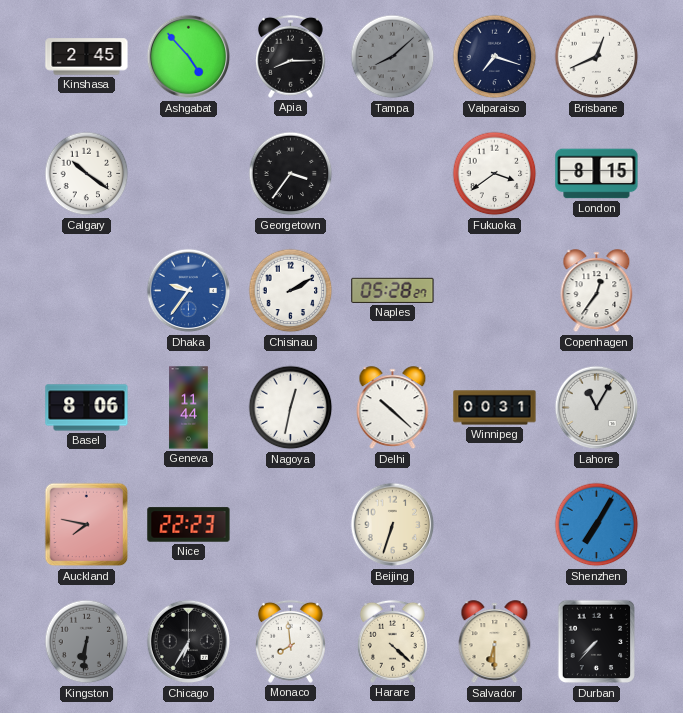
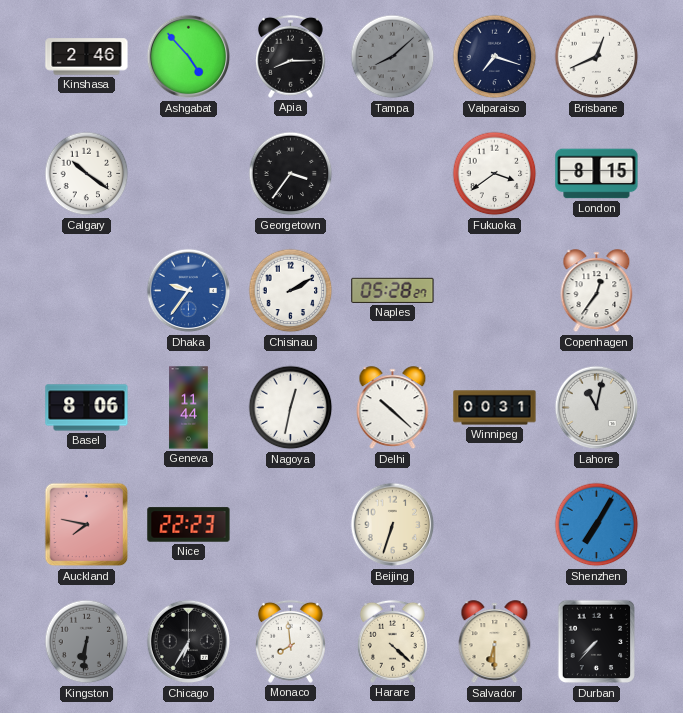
Kinshasa: 2:45 -> 2:46
Lahore: 11:05 -> 11:02
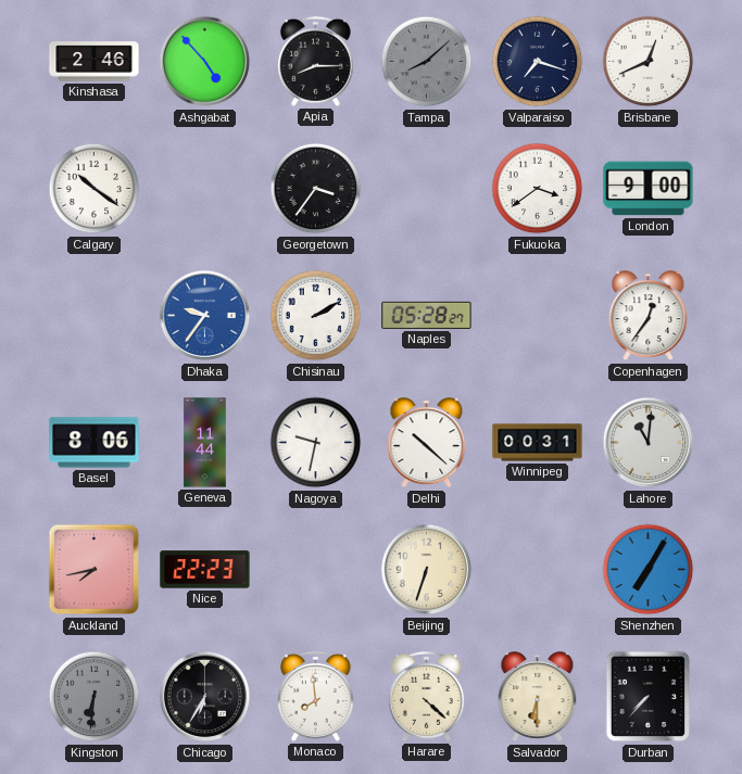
London: 8:15 -> 9:00
Nagoya: 12:32 -> 9:32
Lahore: 11:02 -> 11:01
Auckland: 7:47 -> 7:43
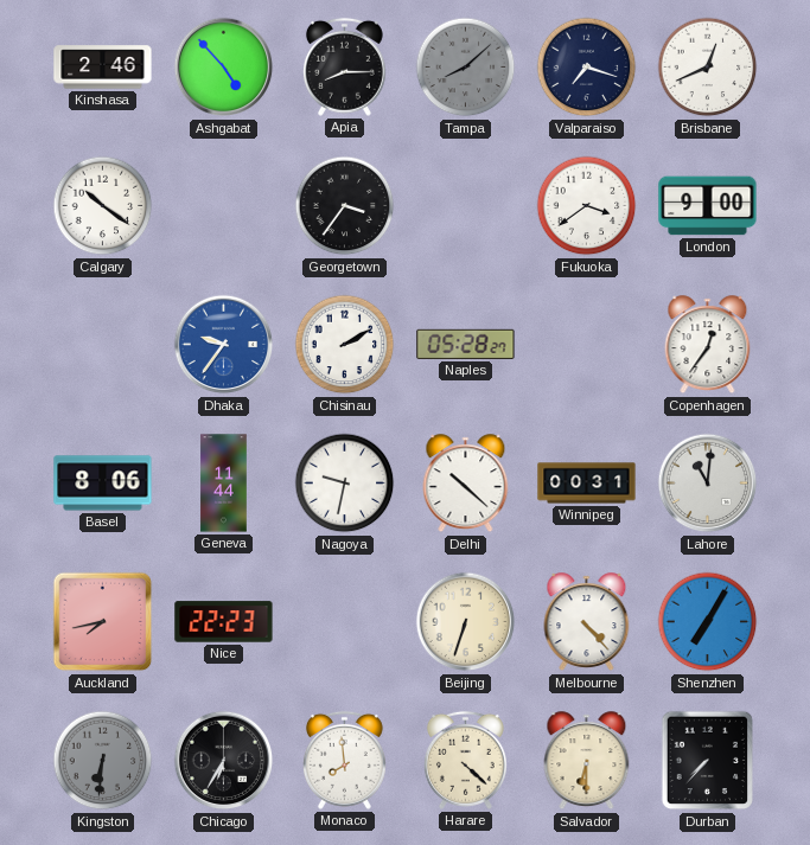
Melbourne: none -> 4:23
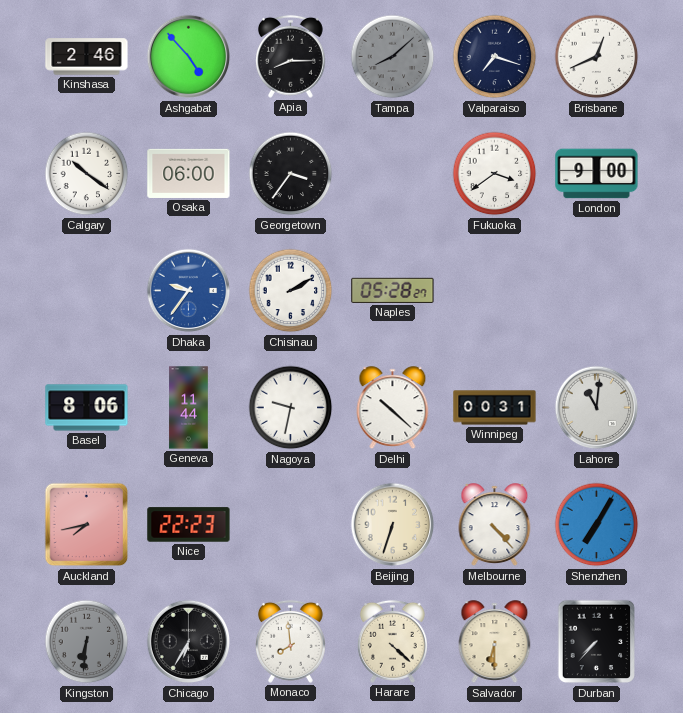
Osaka: none -> 06:00
Copenhagen: 12:36 -> none
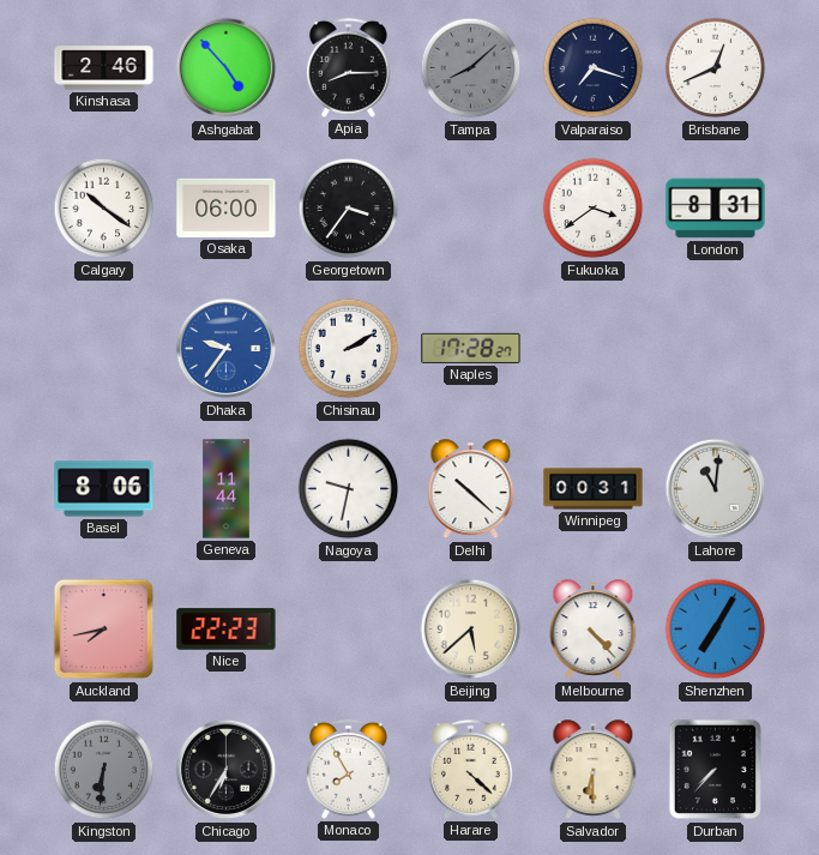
London: 9:00 -> 8:31
Naples: 05:28 -> 17:28
Beijing: 6:33 -> 5:38
Monaco: 7:59 -> 7:55
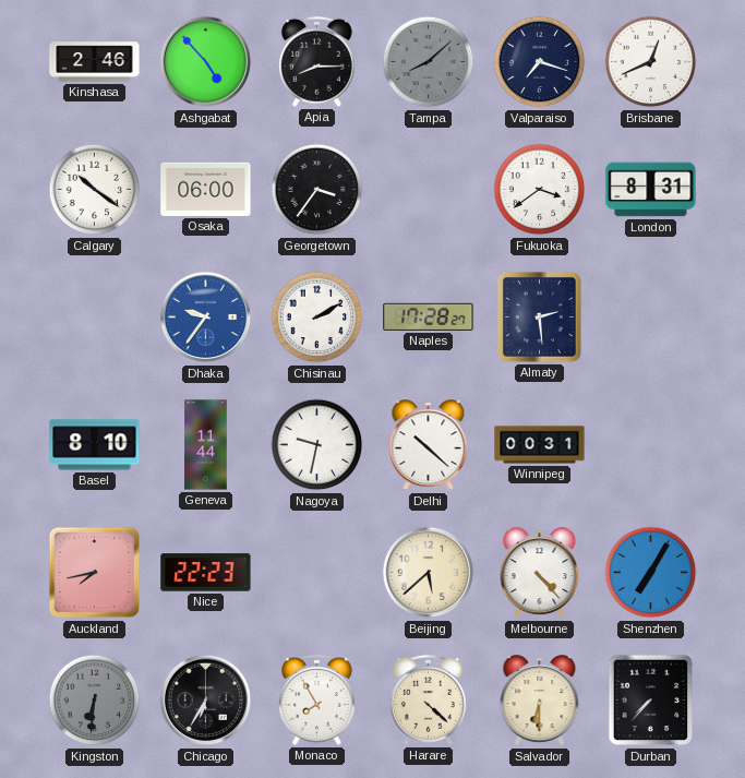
Almaty: none -> 2:29
Basel: 8:06 -> 8:10
Lahore: 11:01 -> none
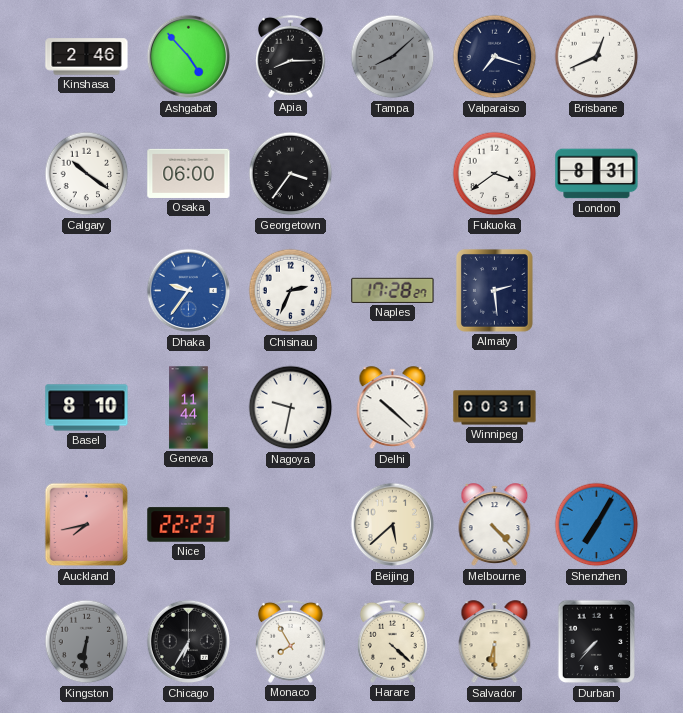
Chisinau: 2:10 -> 2:34
